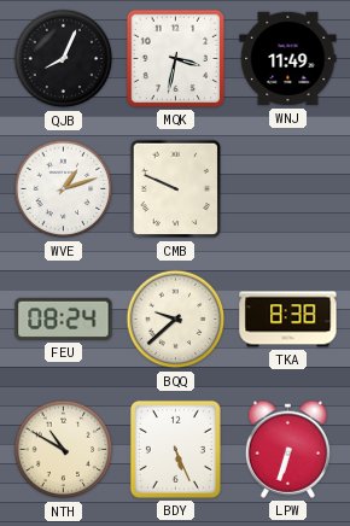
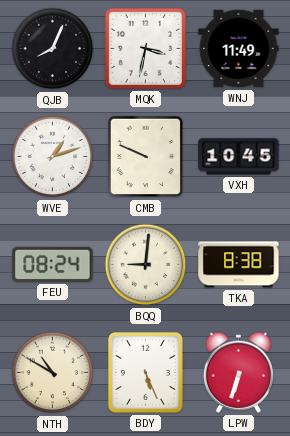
VXH: none -> 10:45
BQQ: 9:38 -> 9:01
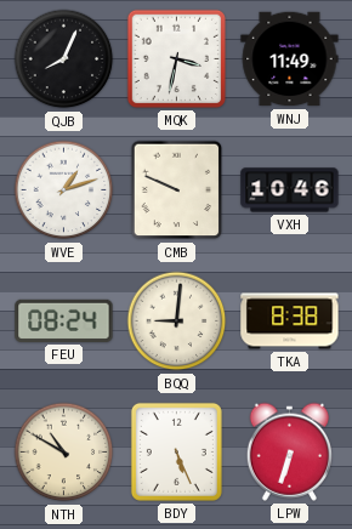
VXH: 10:45 -> 10:46
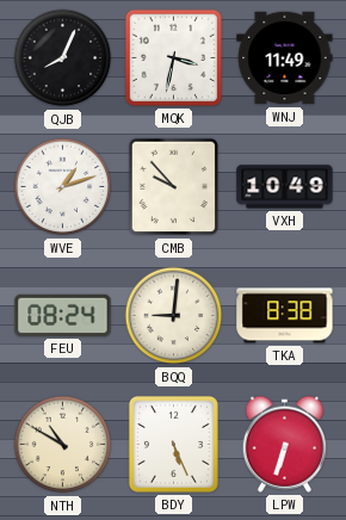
CMB: 9:49 -> 9:53
VXH: 10:46 -> 10:49
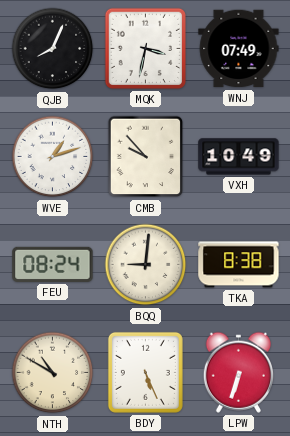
WNJ: 11:49 -> 07:49
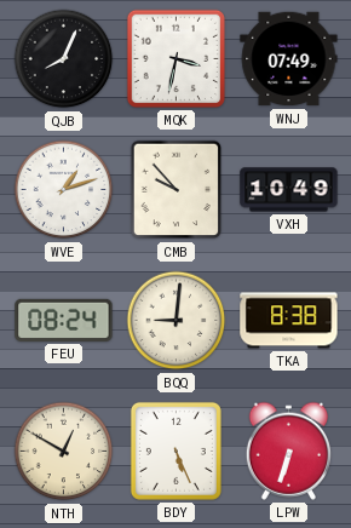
NTH: 10:50 -> 12:50
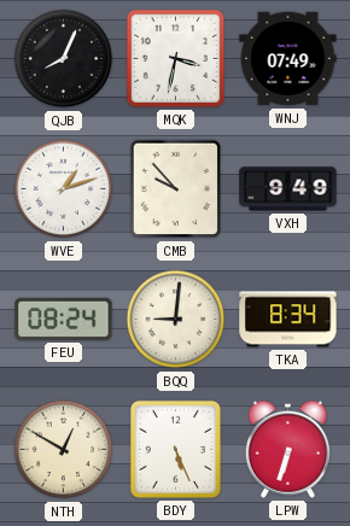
VXH: 10:49 -> 9:49
TKA: 8:38 -> 8:34
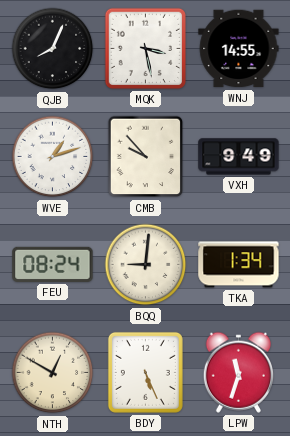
MQK: 3:32 -> 3:28
WNJ: 07:49 -> 14:55
TKA: 8:34 -> 1:34
LPW: 6:33 -> 11:33
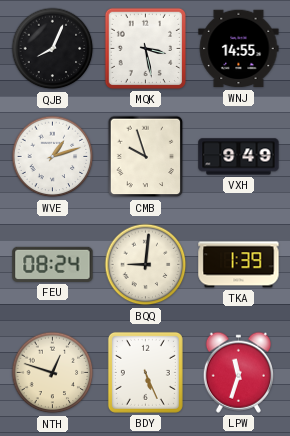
CMB: 9:53 -> 9:57
TKA: 1:34 -> 1:39
NTH: 12:50 -> 12:48
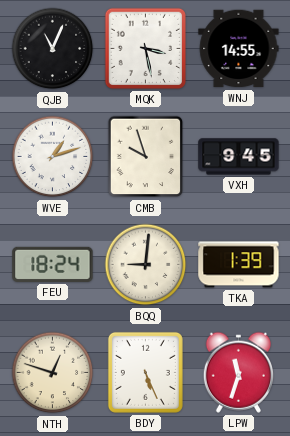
QJB: 8:04 -> 11:04
VXH: 9:49 -> 9:45
FEU: 08:24 -> 18:24
